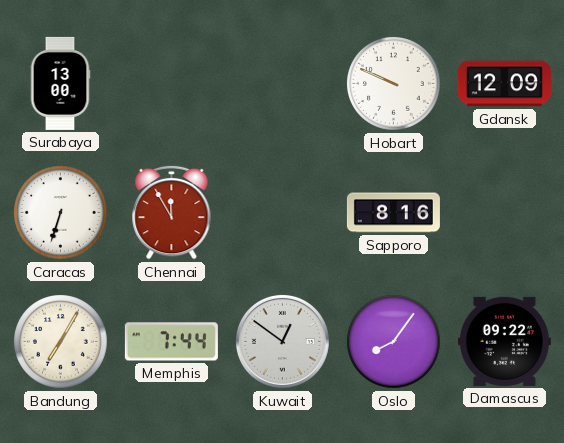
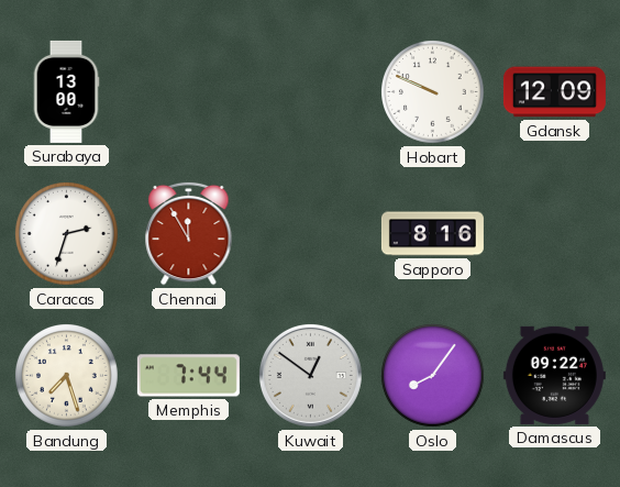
Caracas: 6:33 -> 2:33
Bandung: 7:05 -> 7:27
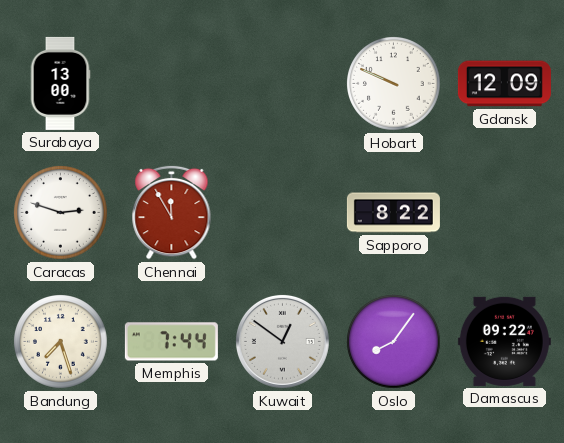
Caracas: 2:33 -> 2:48
Sapporo: 8:16 -> 8:22
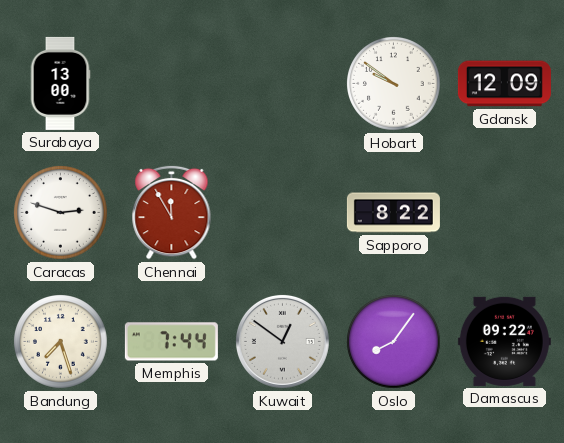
Hobart: 9:49 -> 9:51
